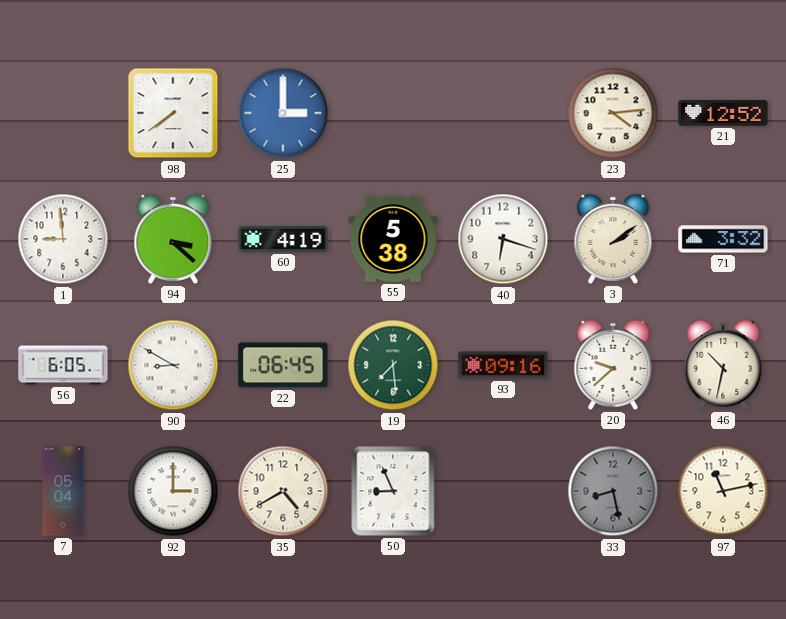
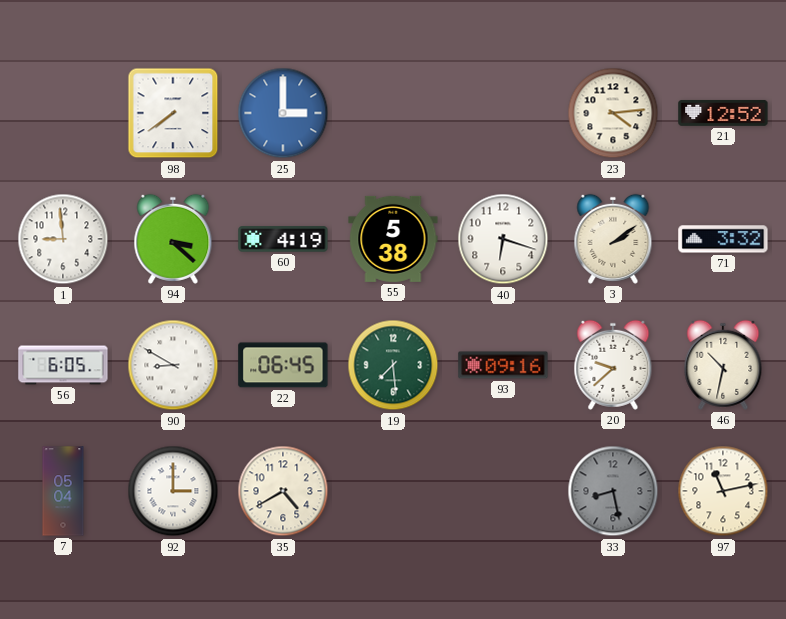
50: 8:56 -> none
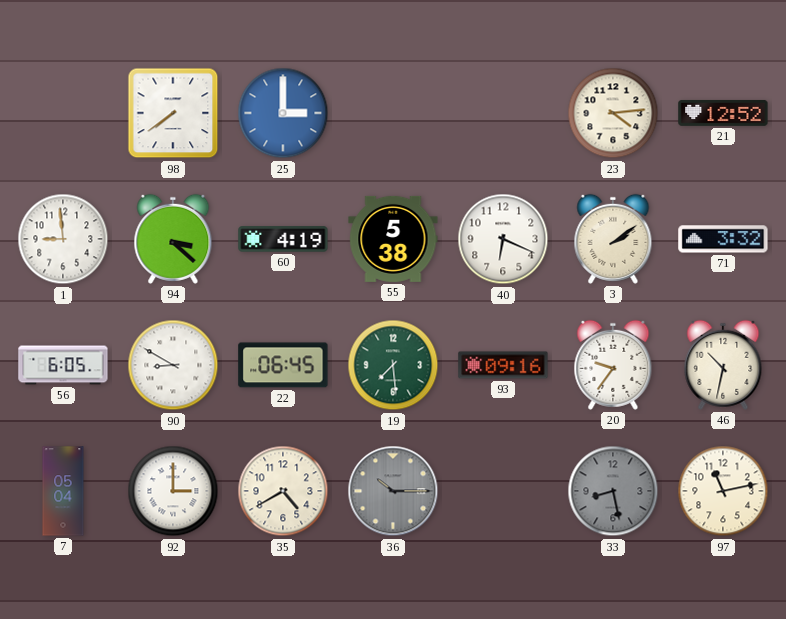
40: 6:18 -> 6:19
20: 9:38 -> 9:36
36: none -> 10:15
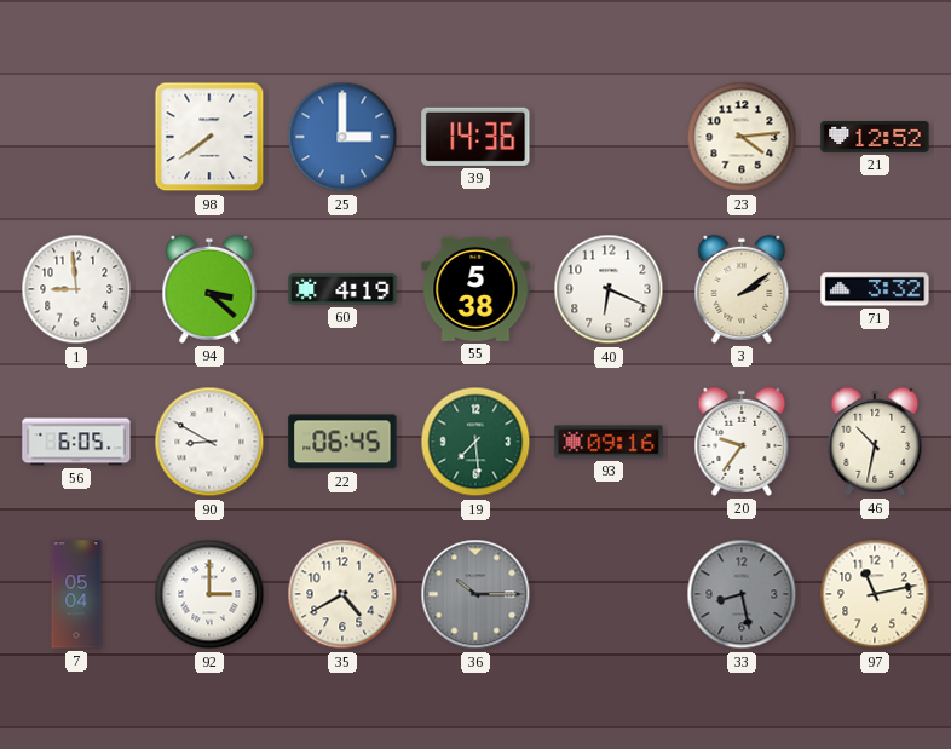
39: none -> 14:36
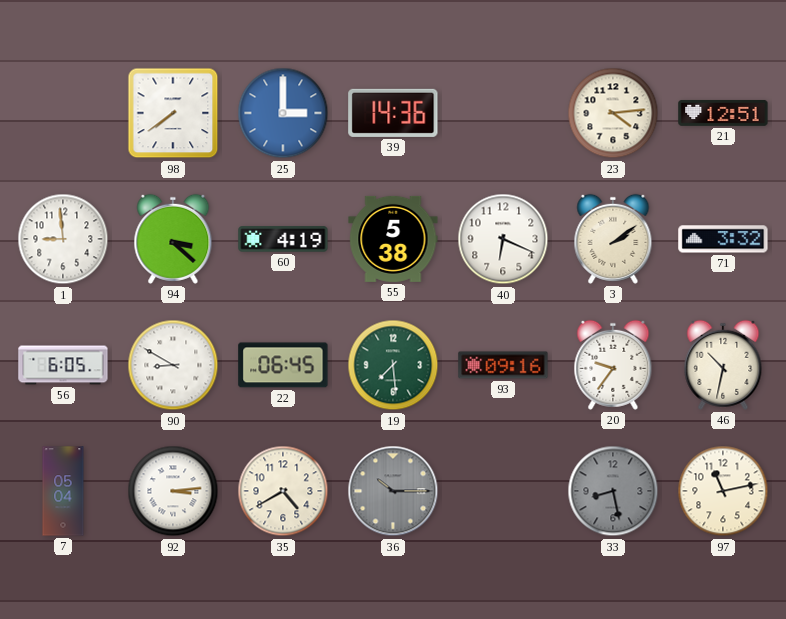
21: 12:52 -> 12:51
92: 3:00 -> 3:14
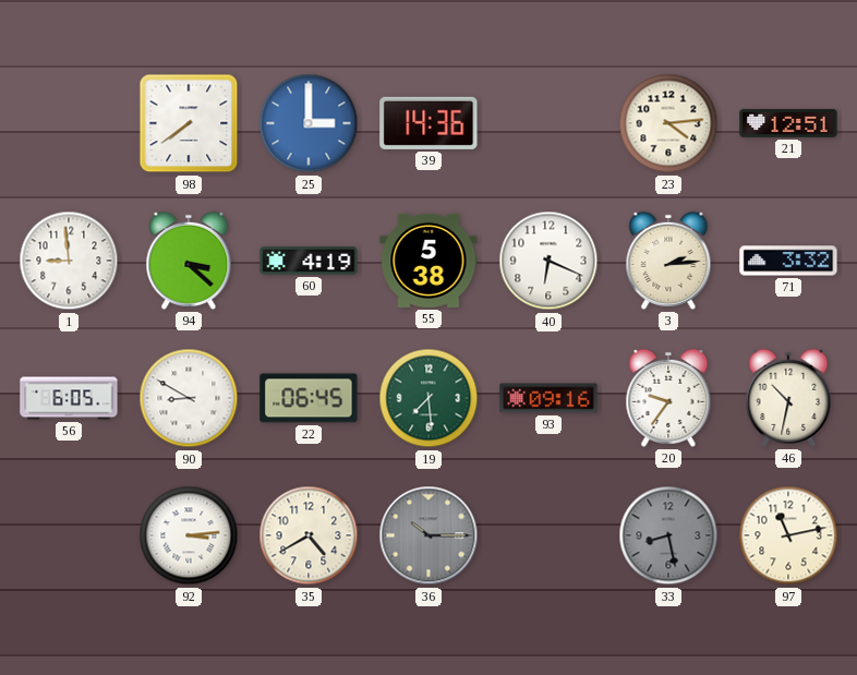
3: 2:09 -> 2:14
7: 05:04 -> none
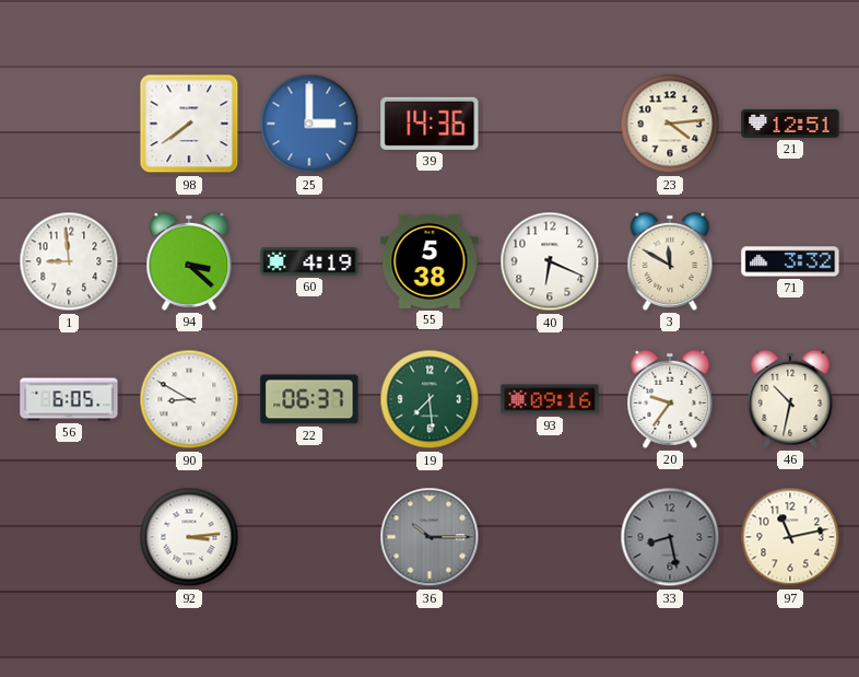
3: 2:14 -> 11:50
22: 06:45 -> 06:37
35: 4:40 -> none
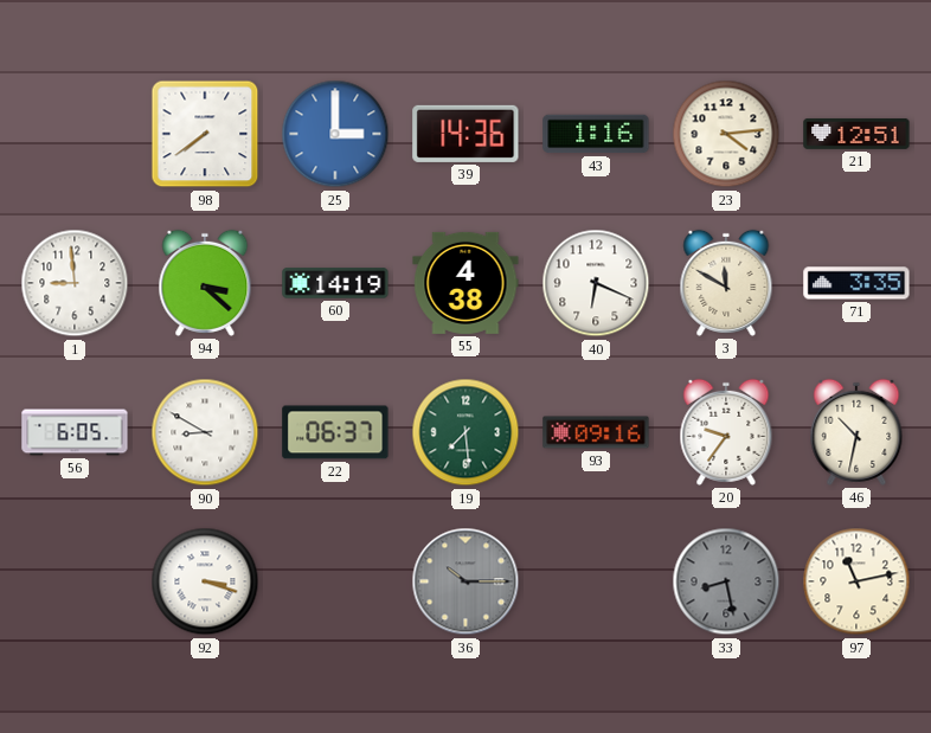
43: none -> 1:16
60: 4:19 -> 14:19
55: 5:38 -> 4:38
71: 3:32 -> 3:35
92: 3:14 -> 3:18
